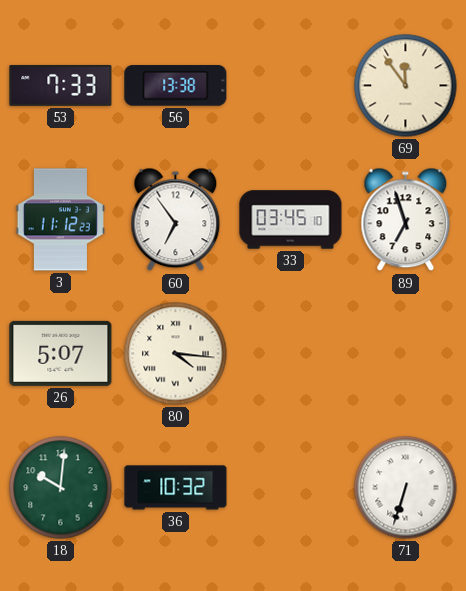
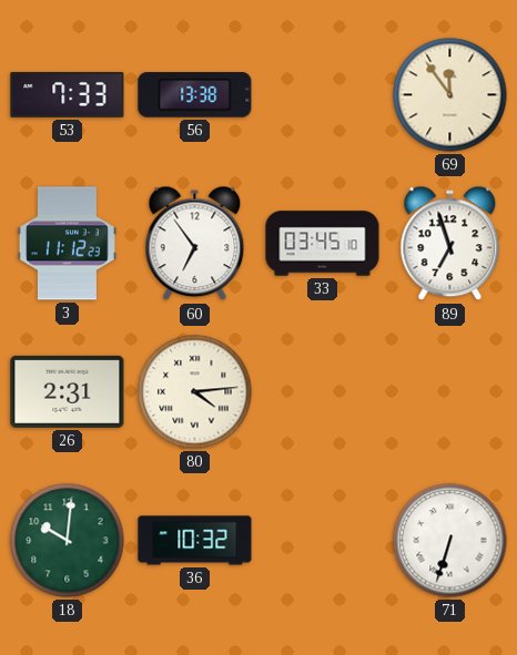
26: 5:07 -> 2:31
80: 4:16 -> 4:14
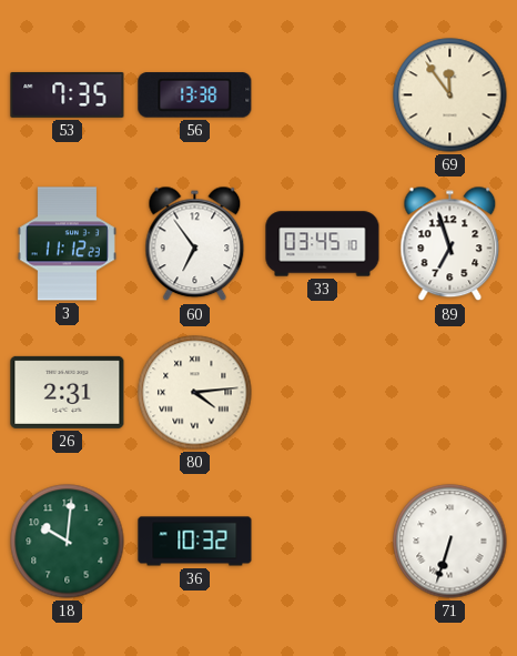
53: 7:33 -> 7:35
